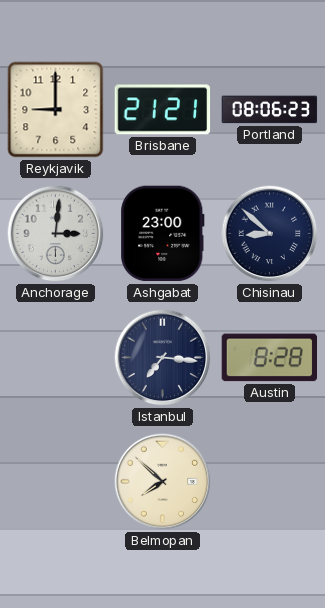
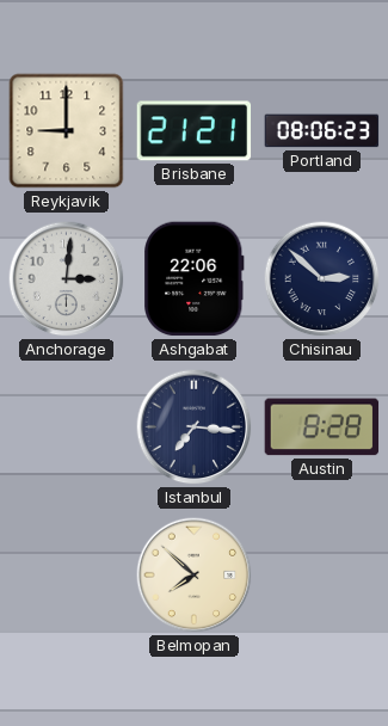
Ashgabat: 23:00 -> 22:06
Chisinau: 8:52 -> 2:52
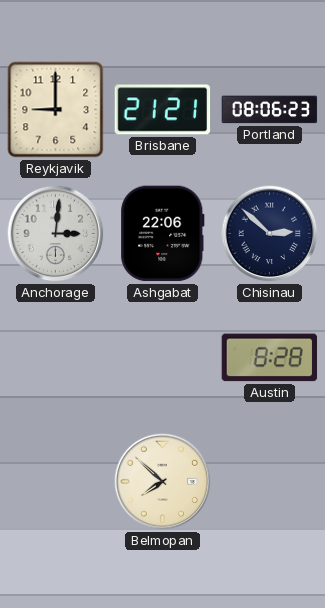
Istanbul: 7:16 -> none
